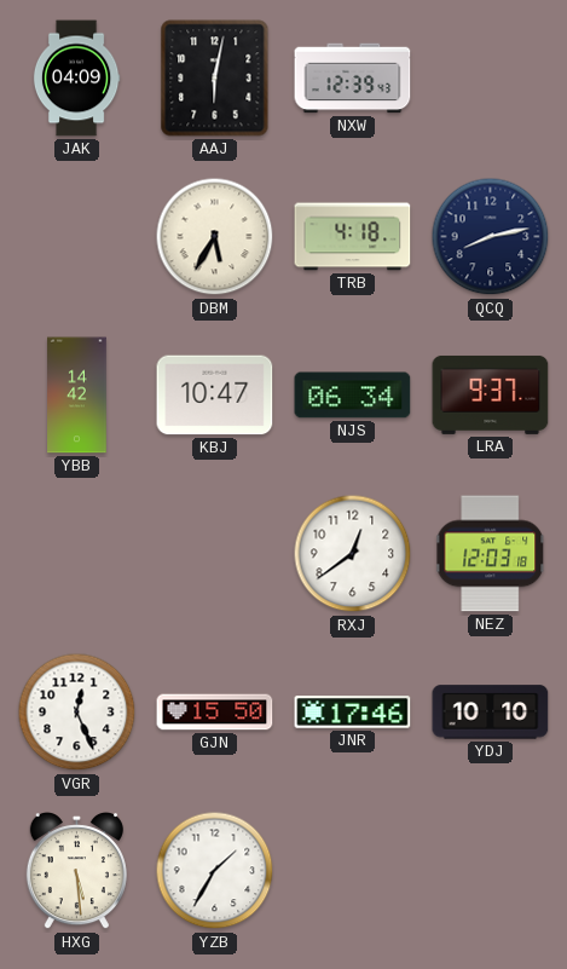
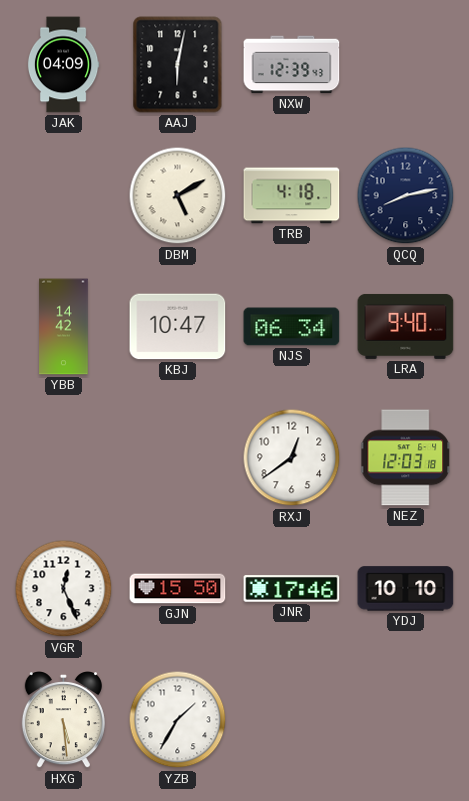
DBM: 5:35 -> 5:10
LRA: 9:37 -> 9:40
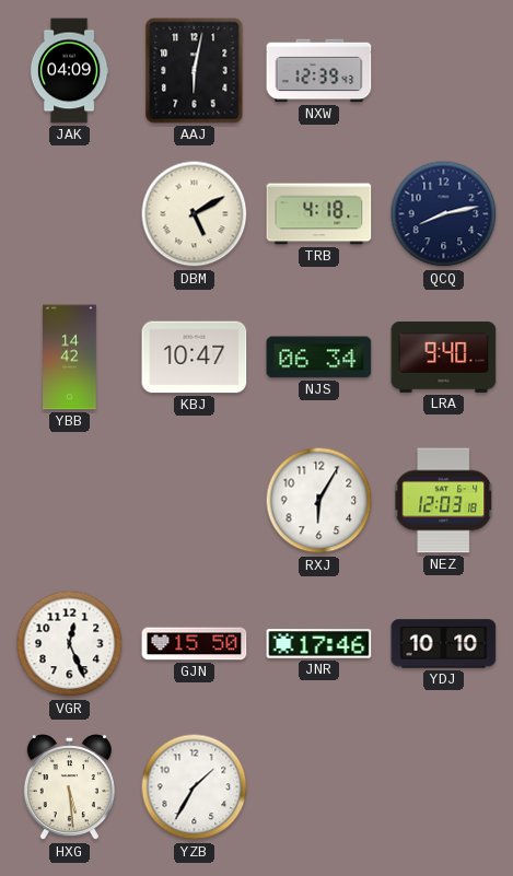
RXJ: 12:39 -> 6:05
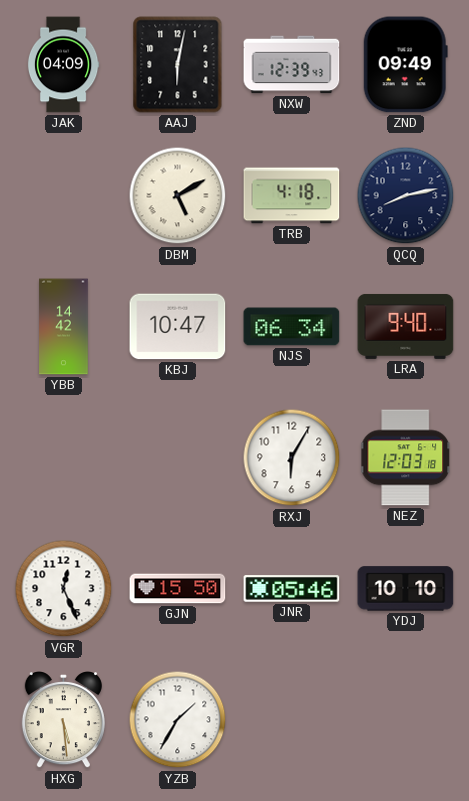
ZND: none -> 09:49
JNR: 17:46 -> 05:46
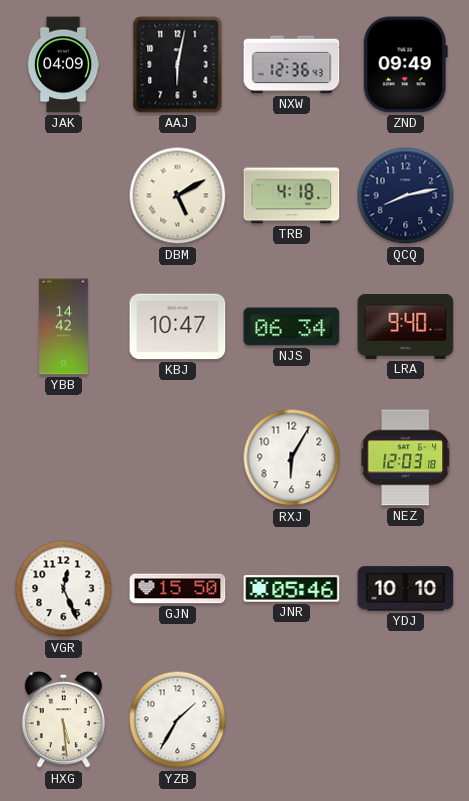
NXW: 12:39 -> 12:36
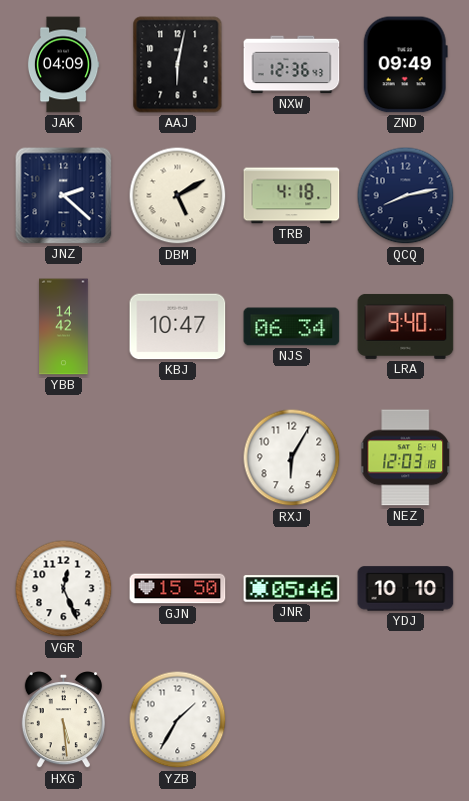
JNZ: none -> 2:22
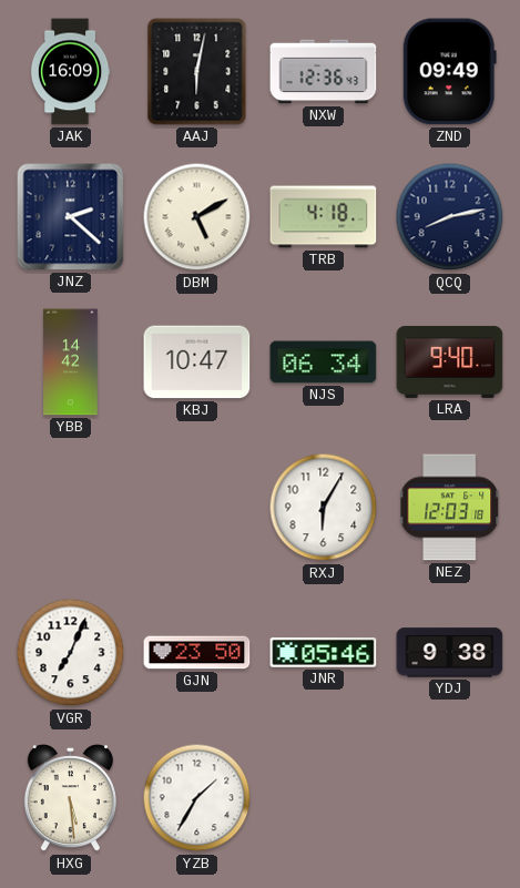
JAK: 04:09 -> 16:09
VGR: 12:26 -> 7:04
GJN: 15:50 -> 23:50
YDJ: 10:10 -> 9:38
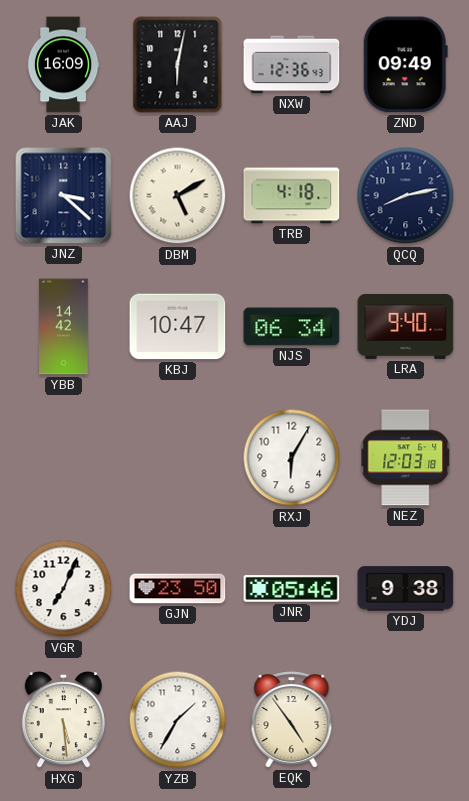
JNZ: 2:22 -> 3:22
EQK: none -> 4:54
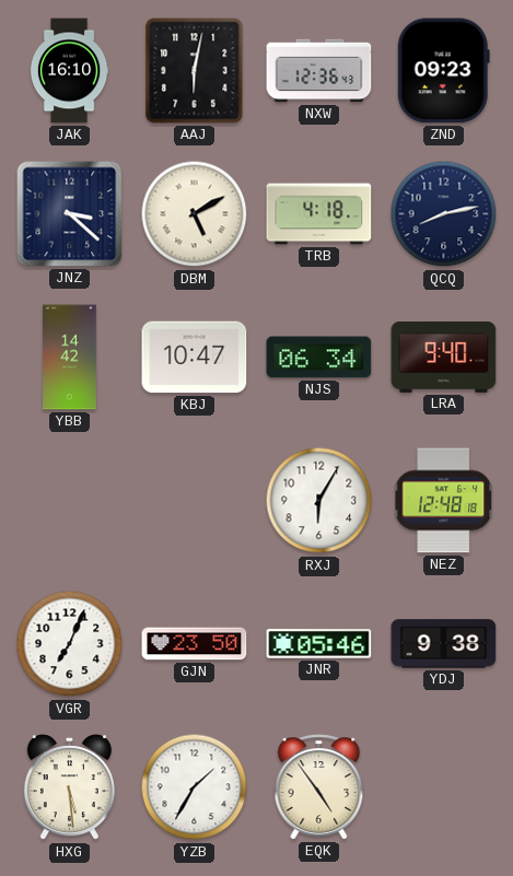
JAK: 16:09 -> 16:10
ZND: 09:49 -> 09:23
NEZ: 12:03 -> 12:48
